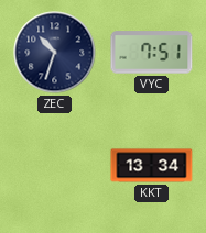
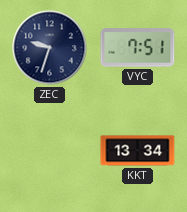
ZEC: 10:33 -> 9:33
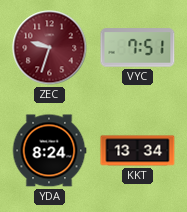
ZEC dial: navy -> burgundy
YDA: none -> 8:24
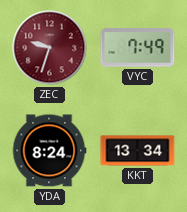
VYC: 7:51 -> 7:49
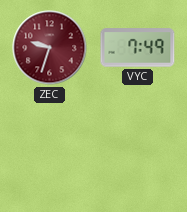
YDA: 8:24 -> none
KKT: 13:34 -> none
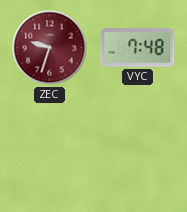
VYC: 7:49 -> 7:48
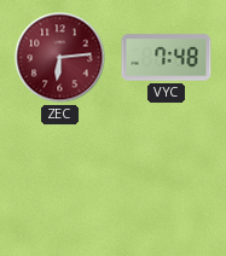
ZEC: 9:33 -> 6:14
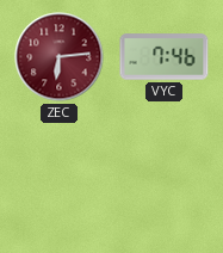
VYC: 7:48 -> 7:46
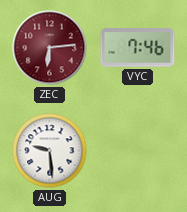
AUG: none -> 9:29
